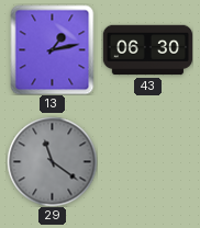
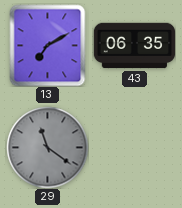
13: 1:13 -> 7:10
43: 06:30 -> 06:35
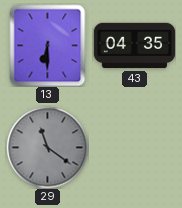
13: 7:10 -> 6:30
43: 06:35 -> 04:35
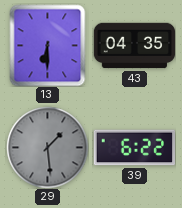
29: 11:21 -> 1:29
39: none -> 6:22
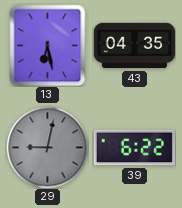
13: 6:30 -> 6:28
29: 1:29 -> 9:02
